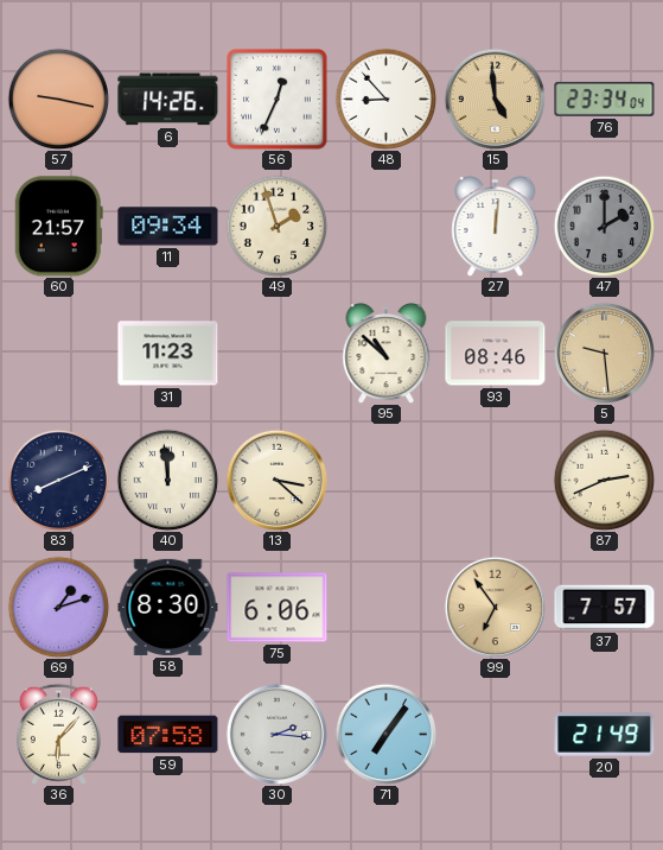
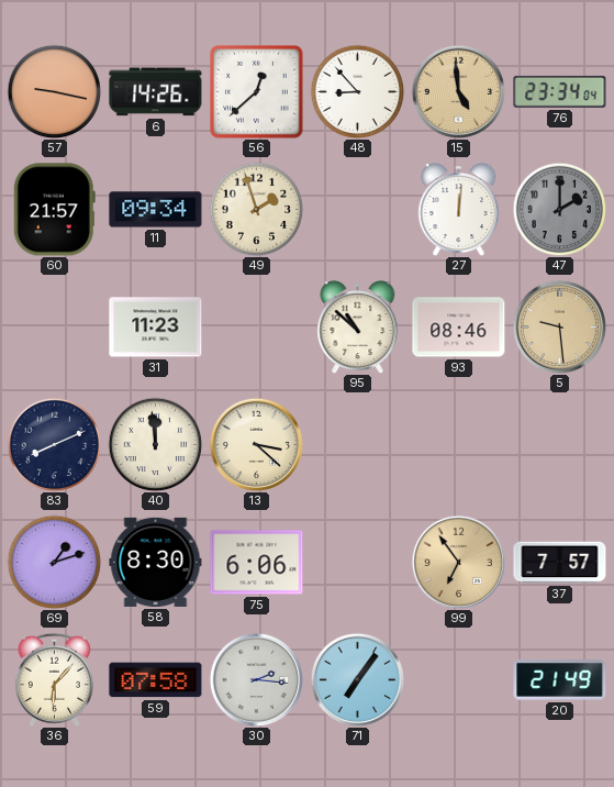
56: 12:34 -> 12:38
87: 2:41 -> none
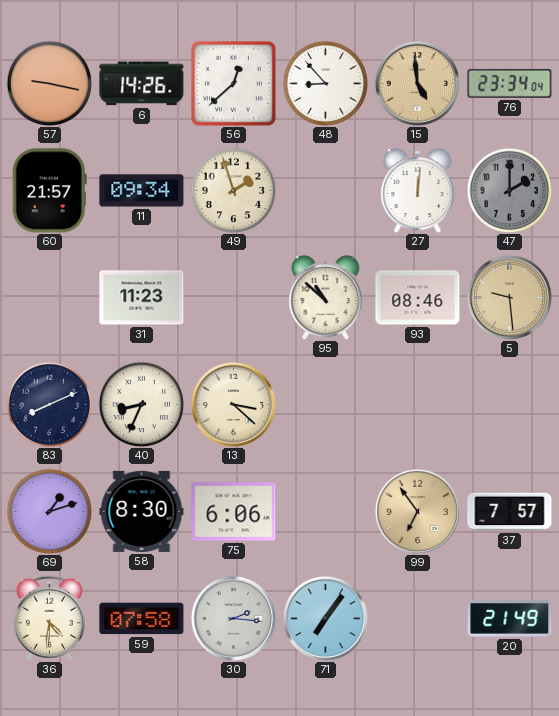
40: 11:59 -> 8:34
36: 6:07 -> 4:31
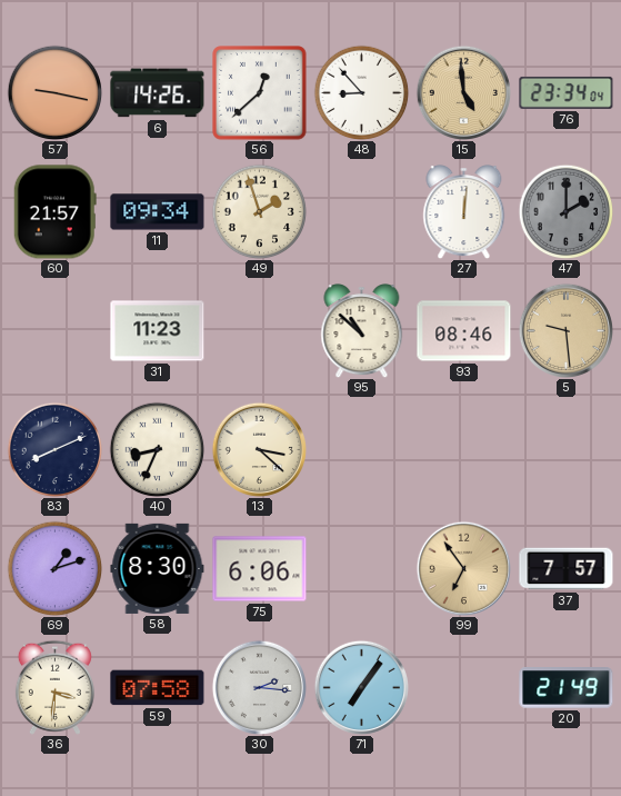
36: 4:31 -> 3:31
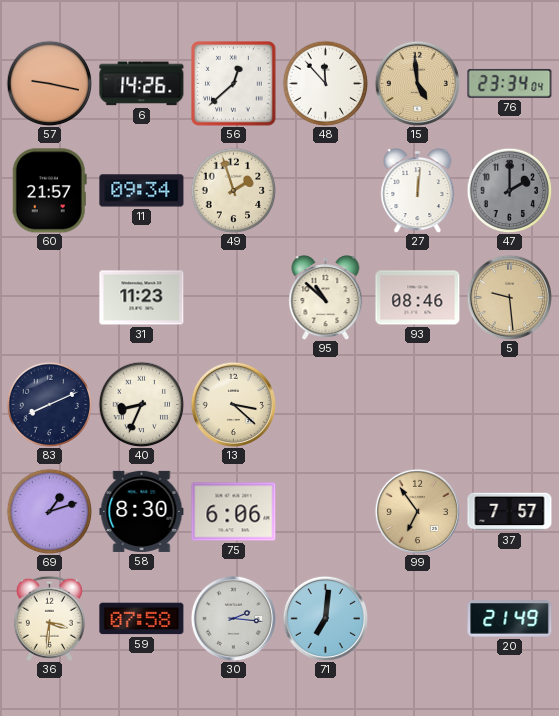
48: 8:53 -> 11:53
71: 7:06 -> 7:01
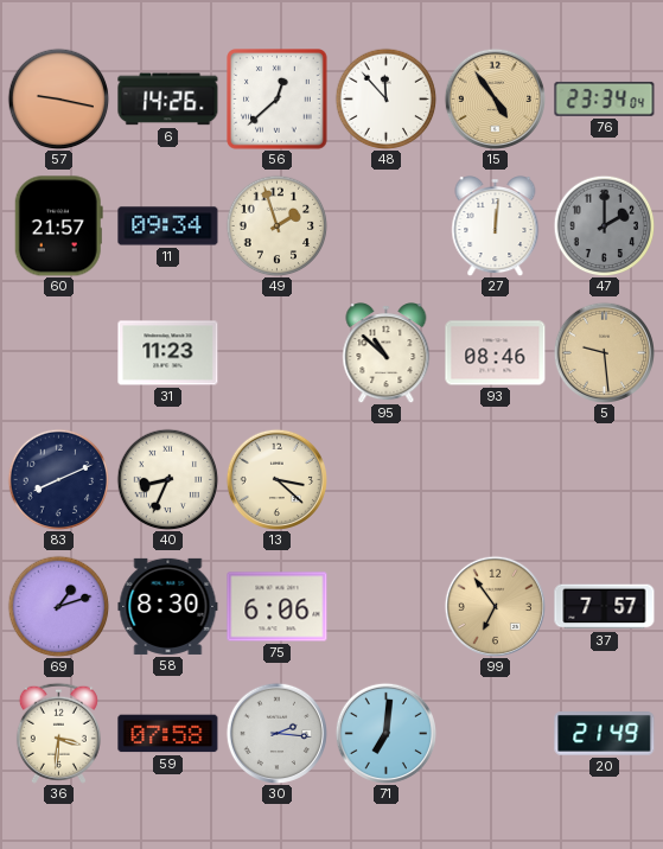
15: 4:59 -> 4:54
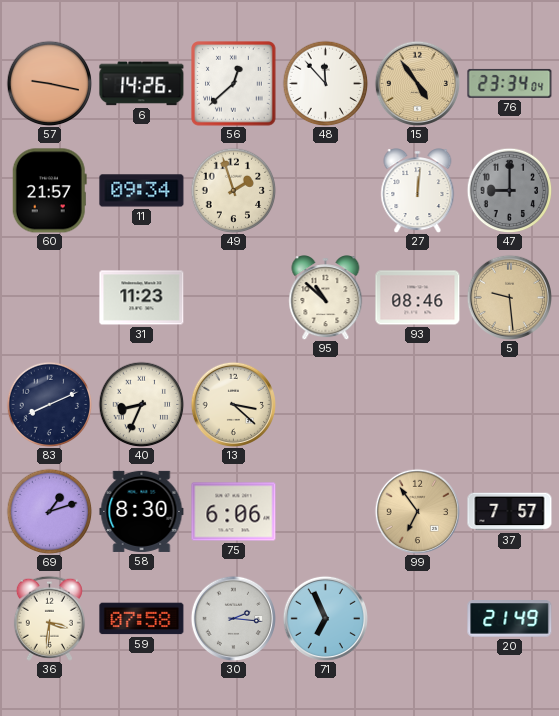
47: 2:00 -> 9:00
71: 7:01 -> 6:56
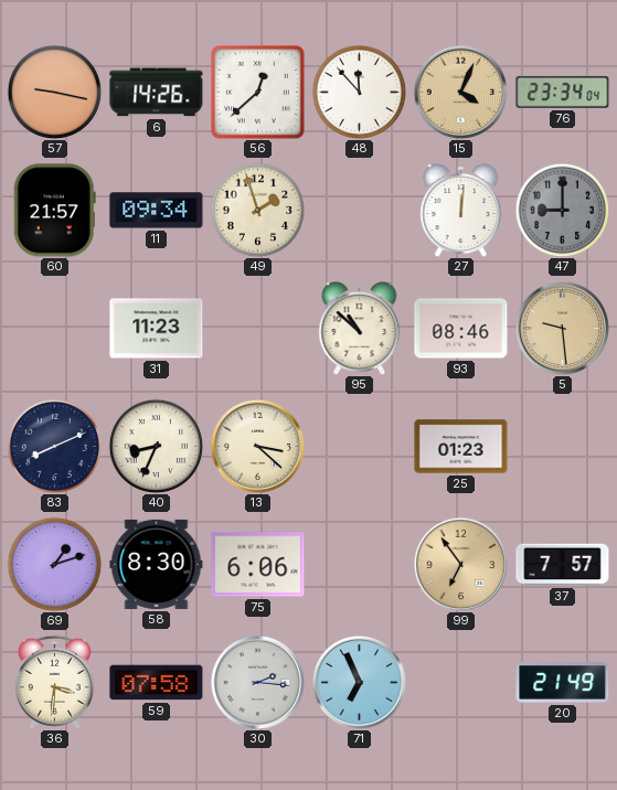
15: 4:54 -> 4:04
25: none -> 01:23
